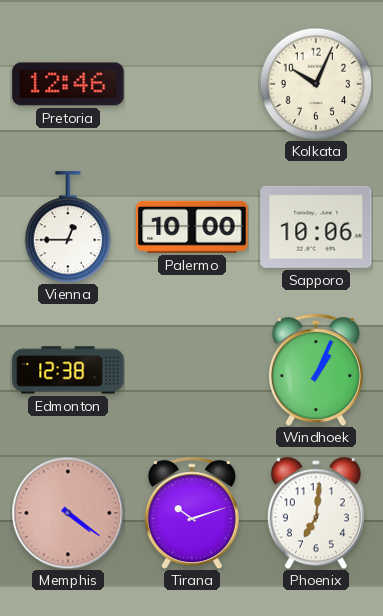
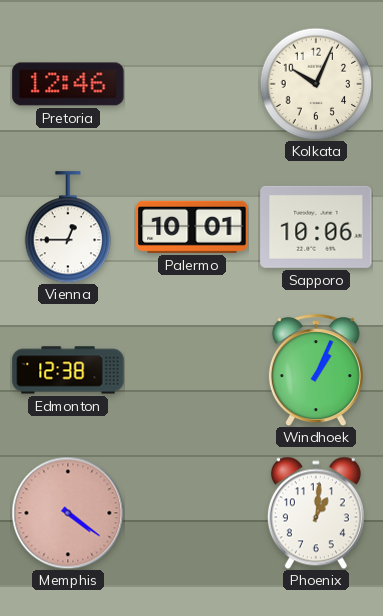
Palermo: 10:00 -> 10:01
Tirana: 10:12 -> none
Phoenix: 7:01 -> 1:01
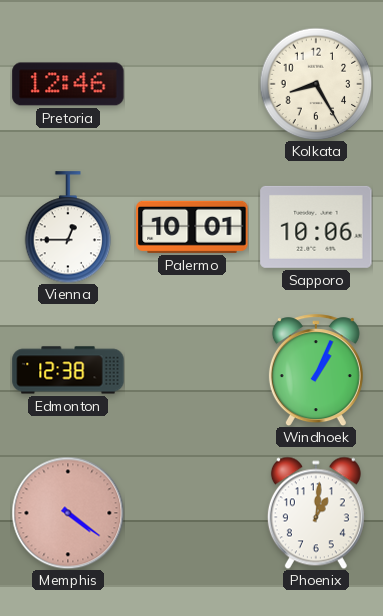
Kolkata: 10:04 -> 8:25
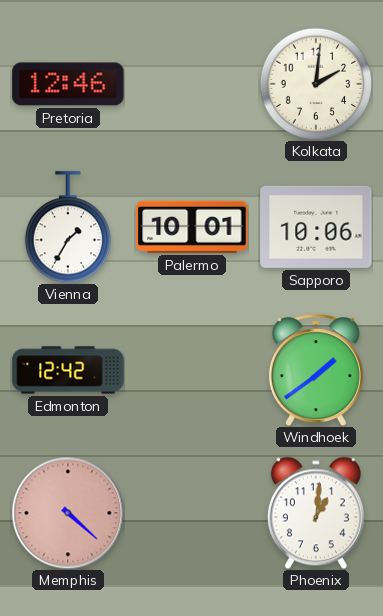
Kolkata: 8:25 -> 2:01
Vienna: 12:45 -> 1:35
Edmonton: 12:38 -> 12:42
Windhoek: 1:04 -> 1:39
Memphis: 4:21 -> 4:22
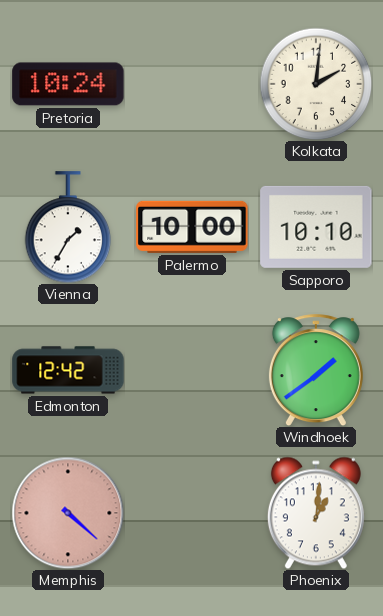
Pretoria: 12:46 -> 10:24
Palermo: 10:01 -> 10:00
Sapporo: 10:06 -> 10:10
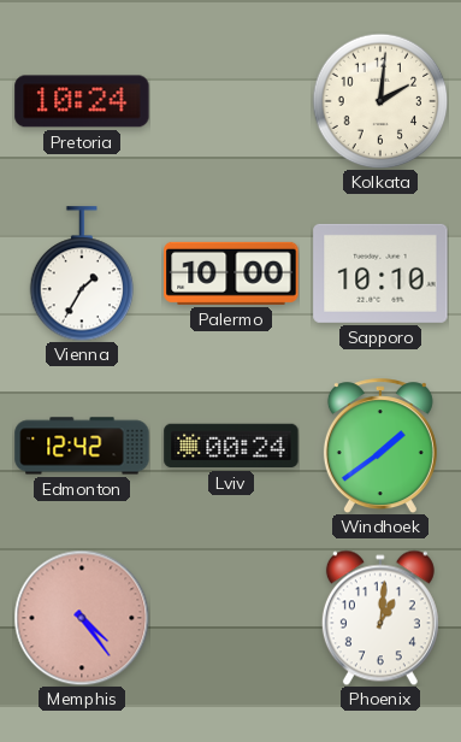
Lviv: none -> 00:24
Memphis: 4:22 -> 4:24
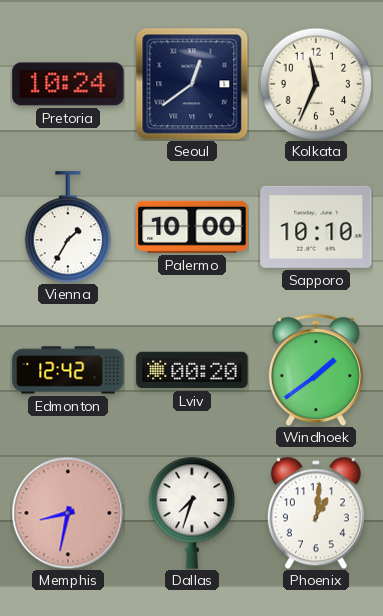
Seoul: none -> 12:39
Kolkata: 2:01 -> 11:34
Lviv: 00:24 -> 00:20
Memphis: 4:24 -> 8:32
Dallas: none -> 7:33
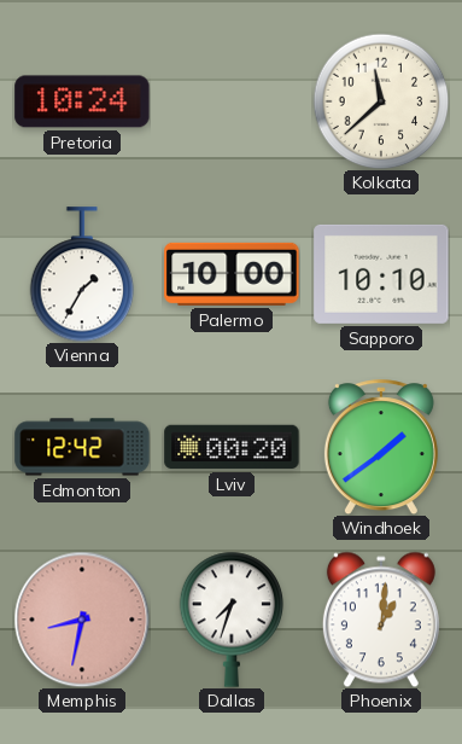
Seoul: 12:39 -> none
Kolkata: 11:34 -> 11:38
